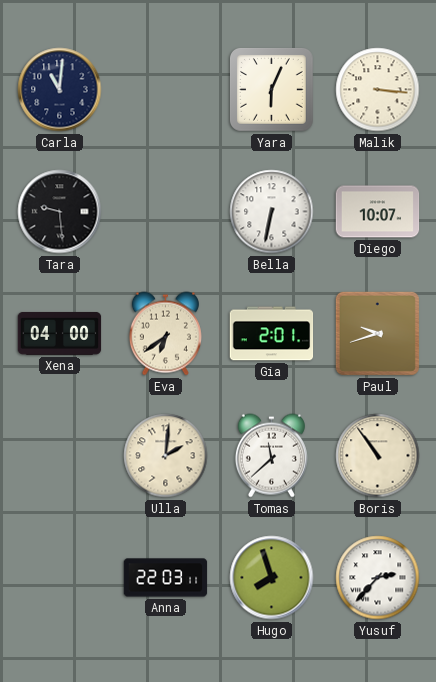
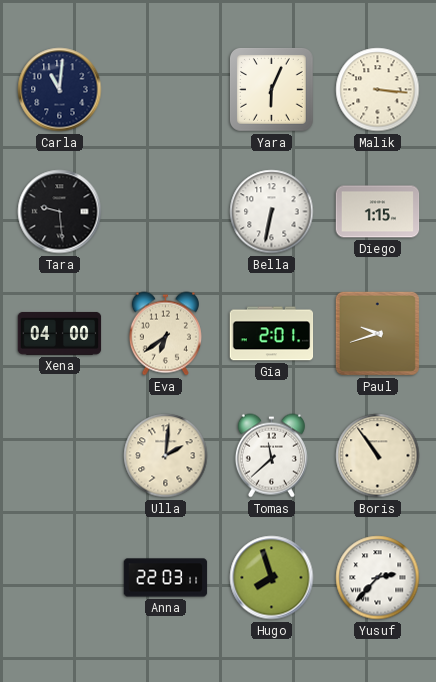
Diego: 10:07 -> 1:15
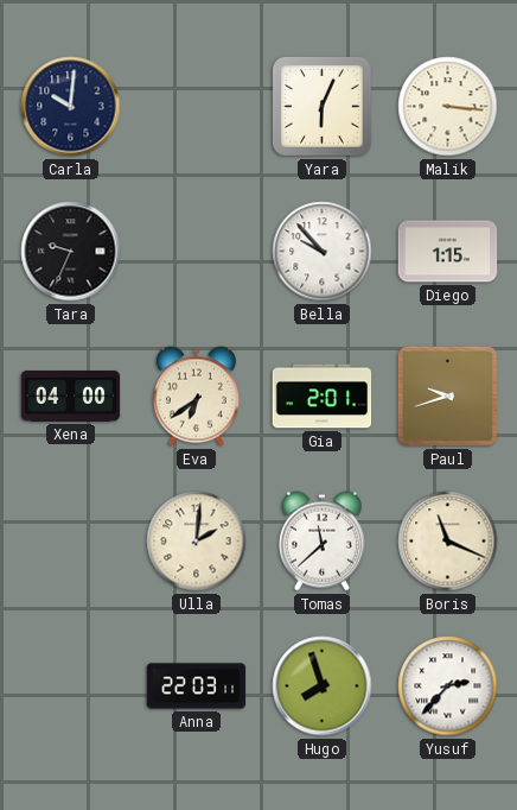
Carla: 11:01 -> 10:01
Tara: 9:29 -> 9:34
Bella: 6:32 -> 9:53
Boris: 10:54 -> 11:19
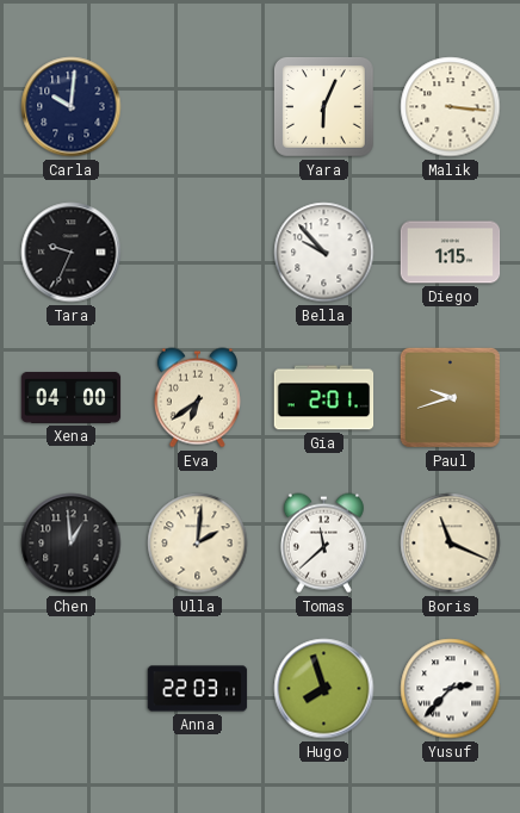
Chen: none -> 12:59
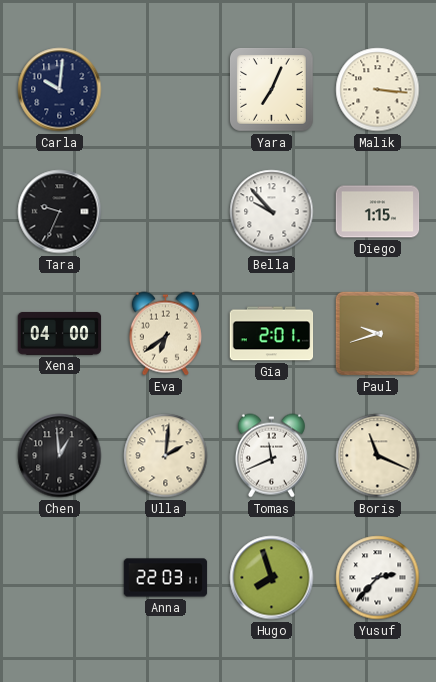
Yara: 6:04 -> 7:04
Tomas: 11:38 -> 11:41
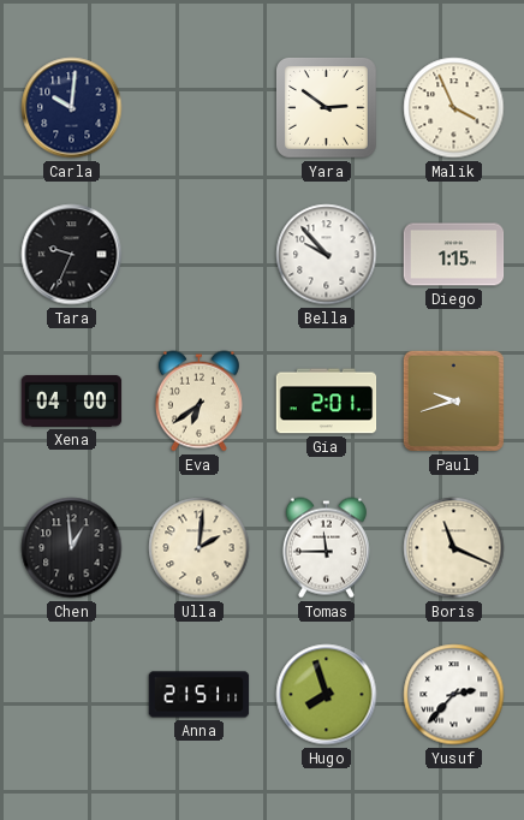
Yara: 7:04 -> 2:51
Malik: 3:16 -> 3:56
Tomas: 11:41 -> 11:45
Anna: 22:03 -> 21:51
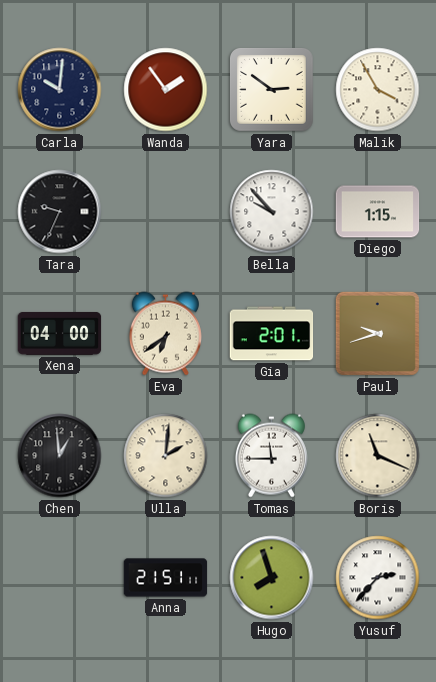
Wanda: none -> 1:54
Malik: 3:56 -> 3:55
